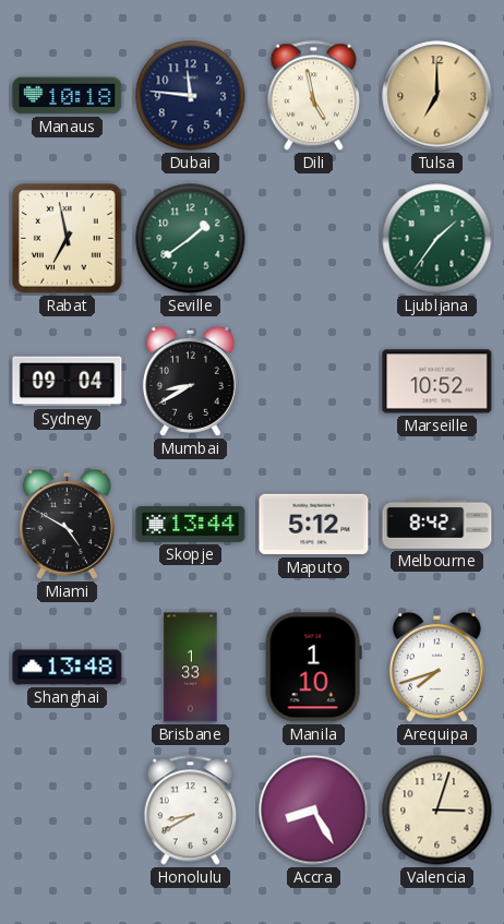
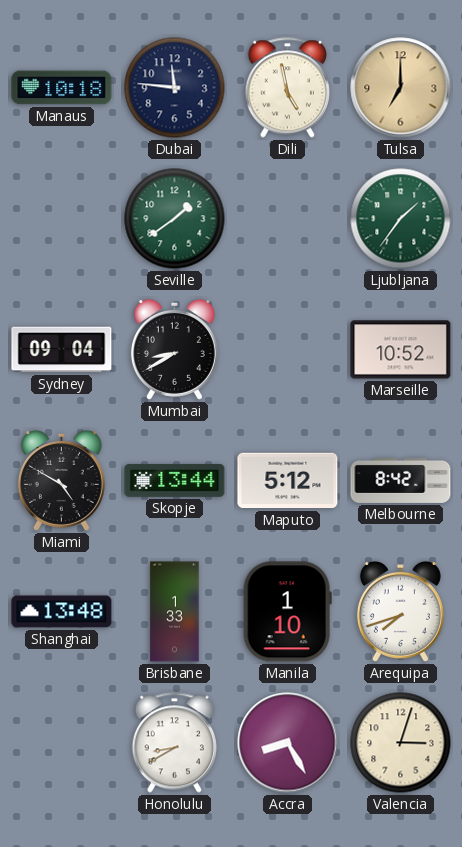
Rabat: 6:58 -> none
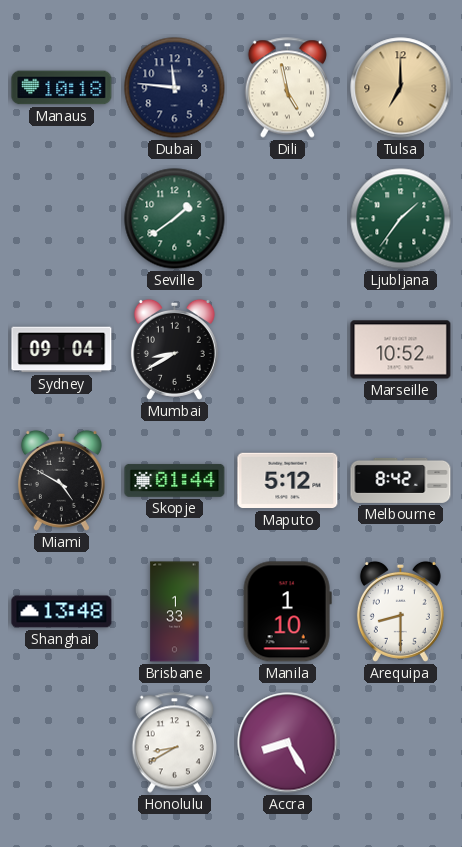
Skopje: 13:44 -> 01:44
Arequipa: 7:42 -> 8:30
Valencia: 3:03 -> none
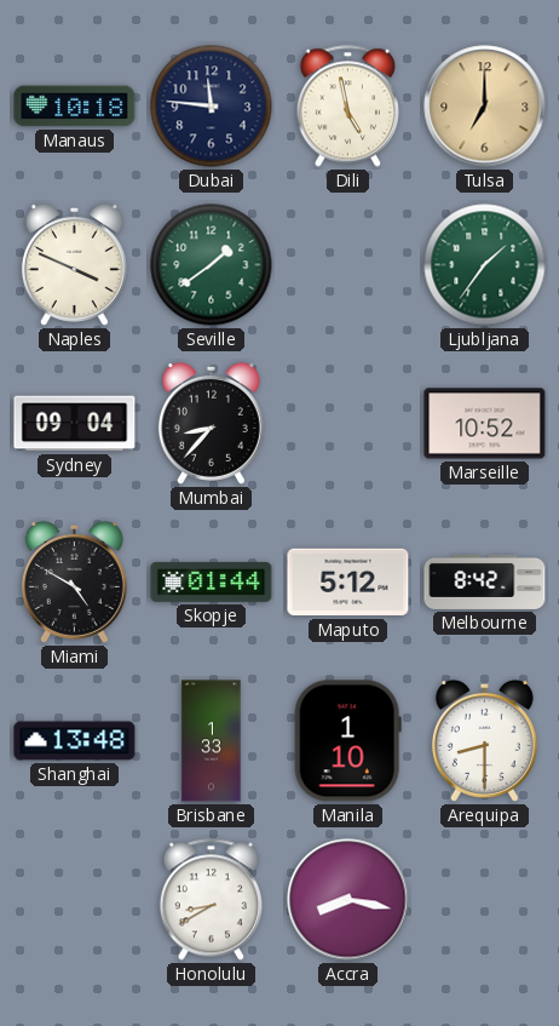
Naples: none -> 3:49
Mumbai: 8:40 -> 8:37
Accra: 8:25 -> 8:17
